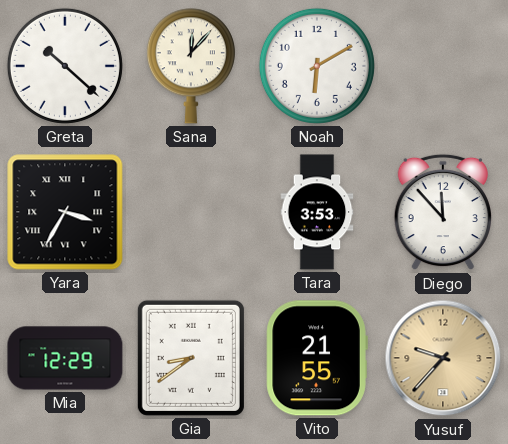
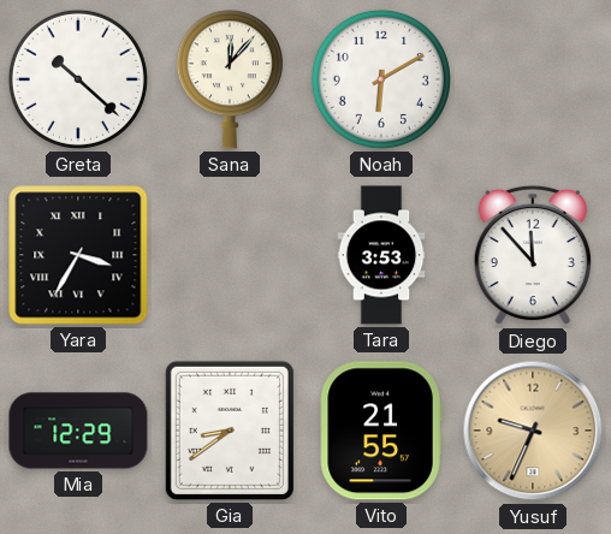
Yusuf: 9:37 -> 9:34
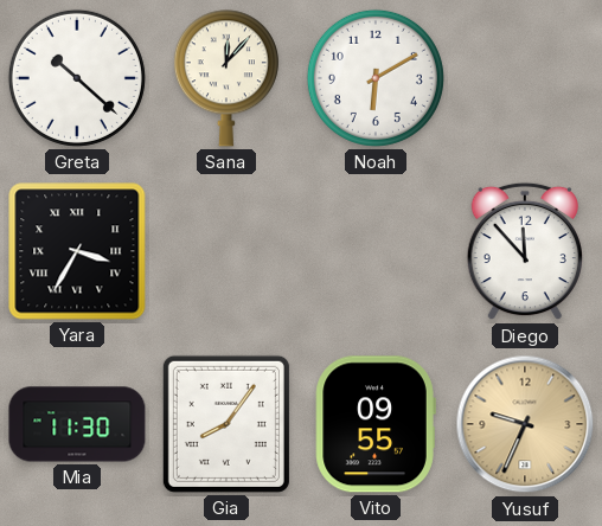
Tara: 3:53 -> none
Mia: 12:29 -> 11:30
Gia: 8:39 -> 8:06
Vito: 21:55 -> 09:55
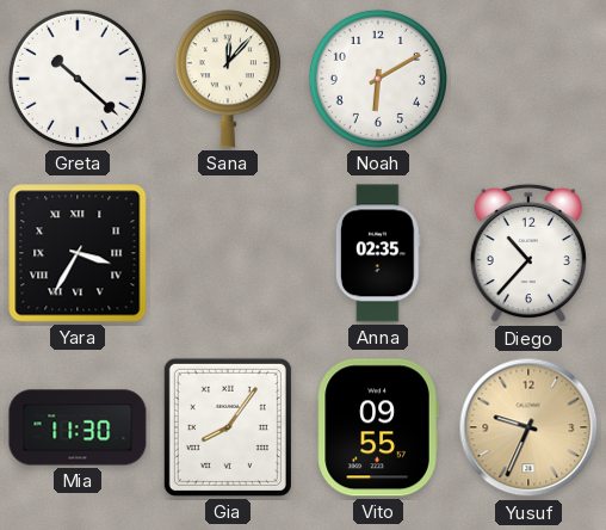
Anna: none -> 02:35
Diego: 11:53 -> 10:37
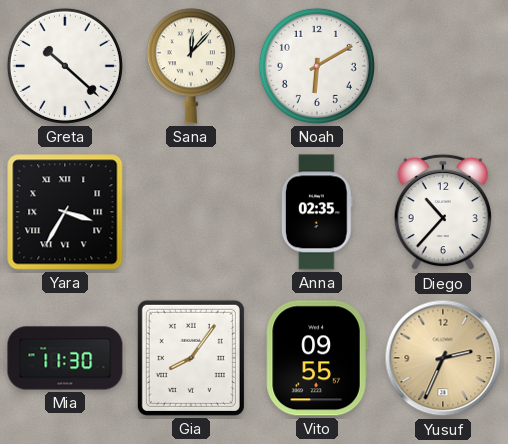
Yusuf: 9:34 -> 2:34
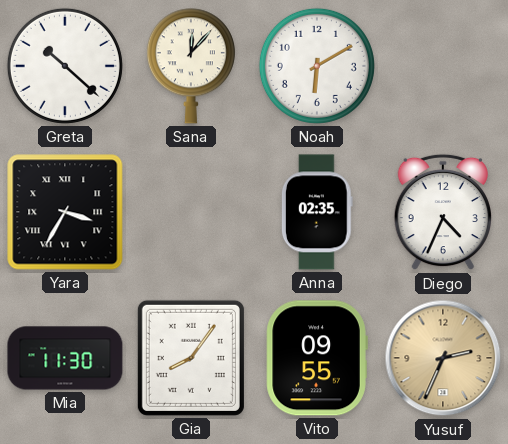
Diego: 10:37 -> 4:34
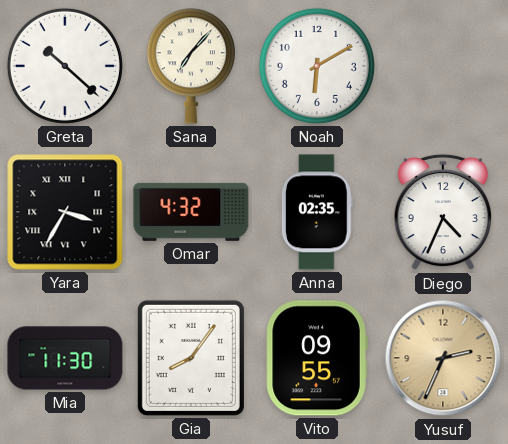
Sana: 12:07 -> 7:07
Omar: none -> 4:32
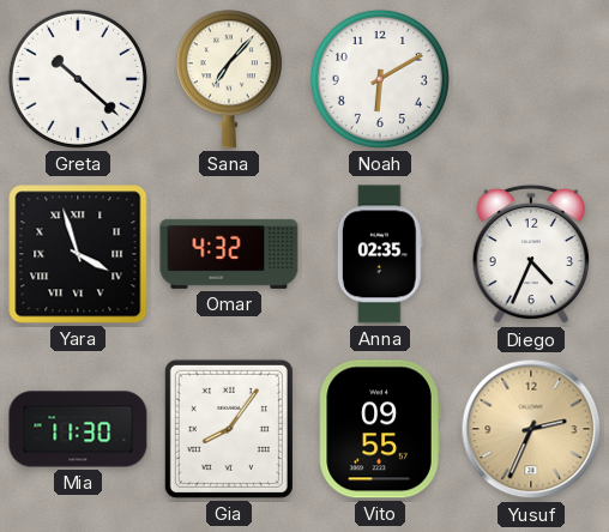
Yara: 3:35 -> 3:57
